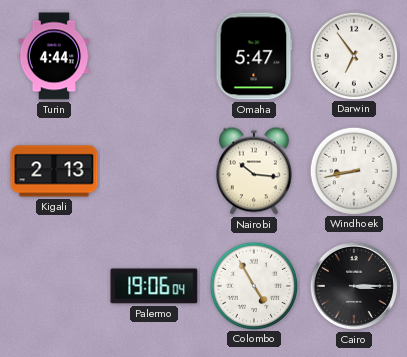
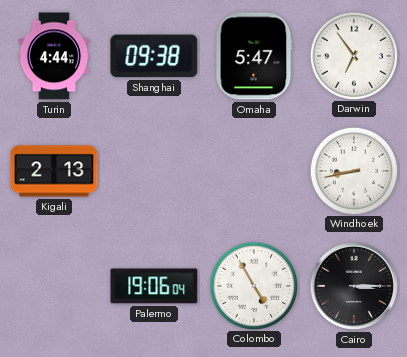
Shanghai: none -> 09:38
Nairobi: 10:16 -> none
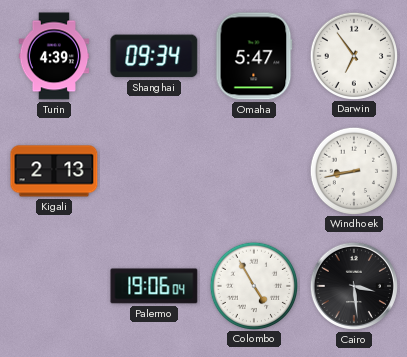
Turin: 4:44 -> 4:39
Shanghai: 09:38 -> 09:34
Cairo: 3:15 -> 3:29
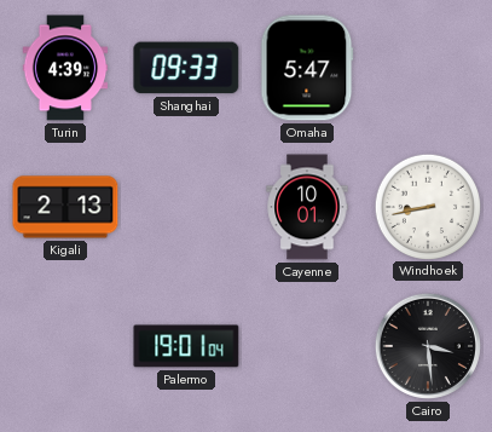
Shanghai: 09:34 -> 09:33
Darwin: 6:54 -> none
Cayenne: none -> 10:01
Palermo: 19:06 -> 19:01
Colombo: 4:55 -> none
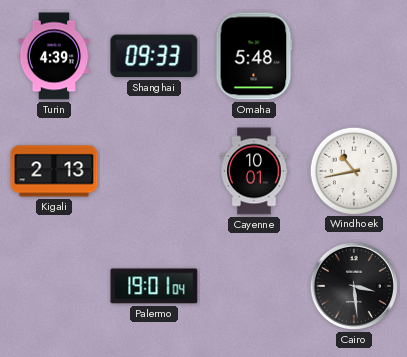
Omaha: 5:47 -> 5:48
Windhoek: 8:43 -> 10:43
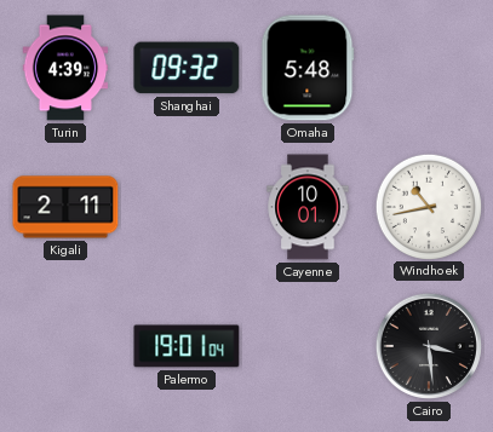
Shanghai: 09:33 -> 09:32
Kigali: 2:13 -> 2:11
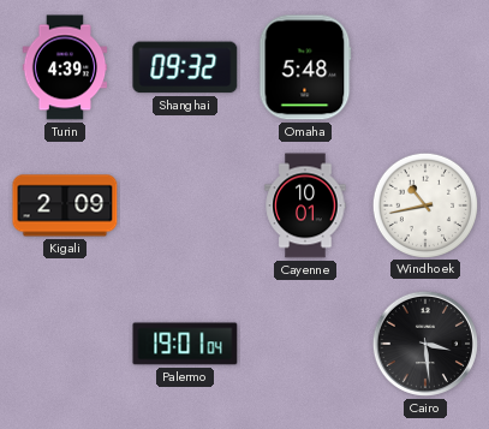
Kigali: 2:11 -> 2:09
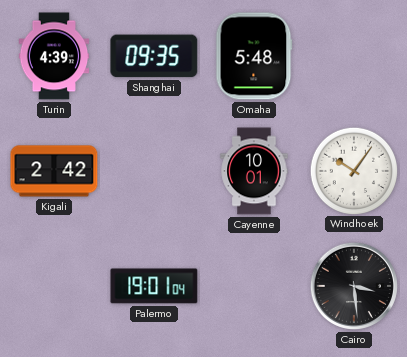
Shanghai: 09:32 -> 09:35
Kigali: 2:09 -> 2:42
Windhoek: 10:43 -> 10:06
